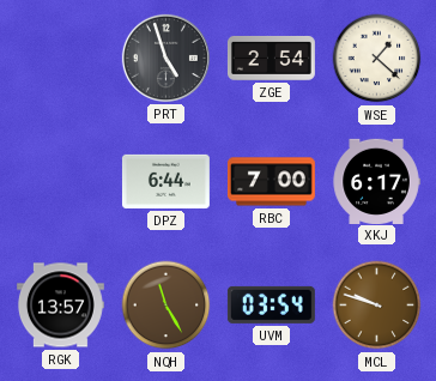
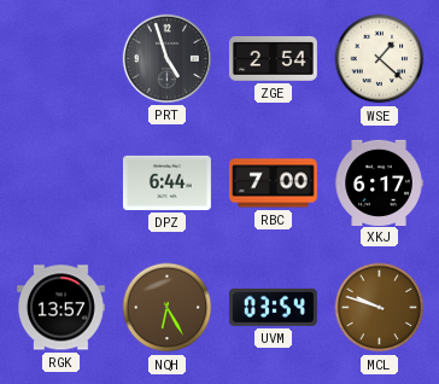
NQH: 11:25 -> 6:25
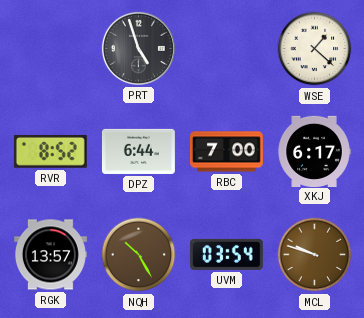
ZGE: 2:54 -> none
RVR: none -> 8:52
NQH: 6:25 -> 10:25
